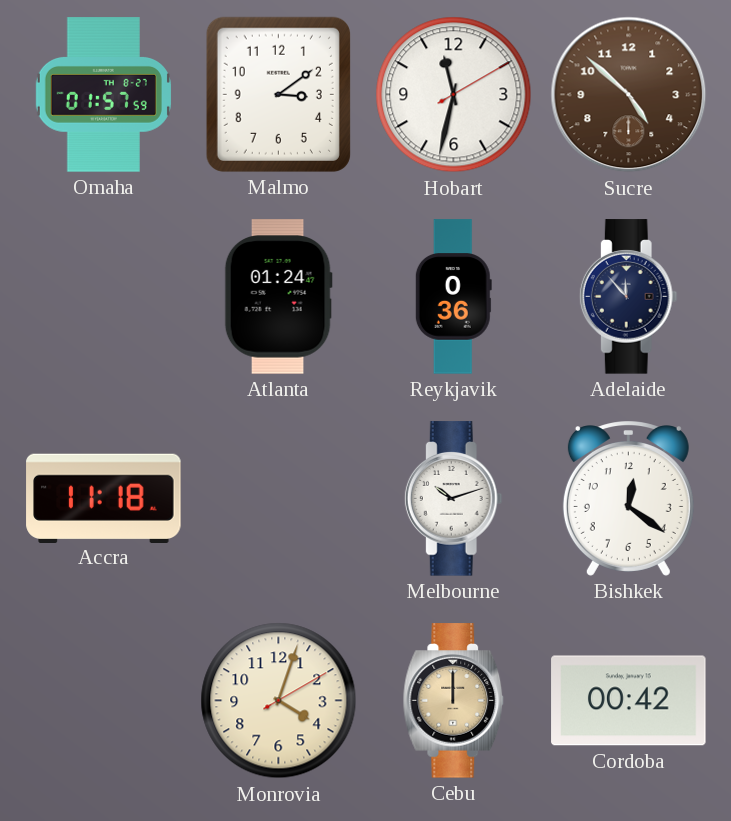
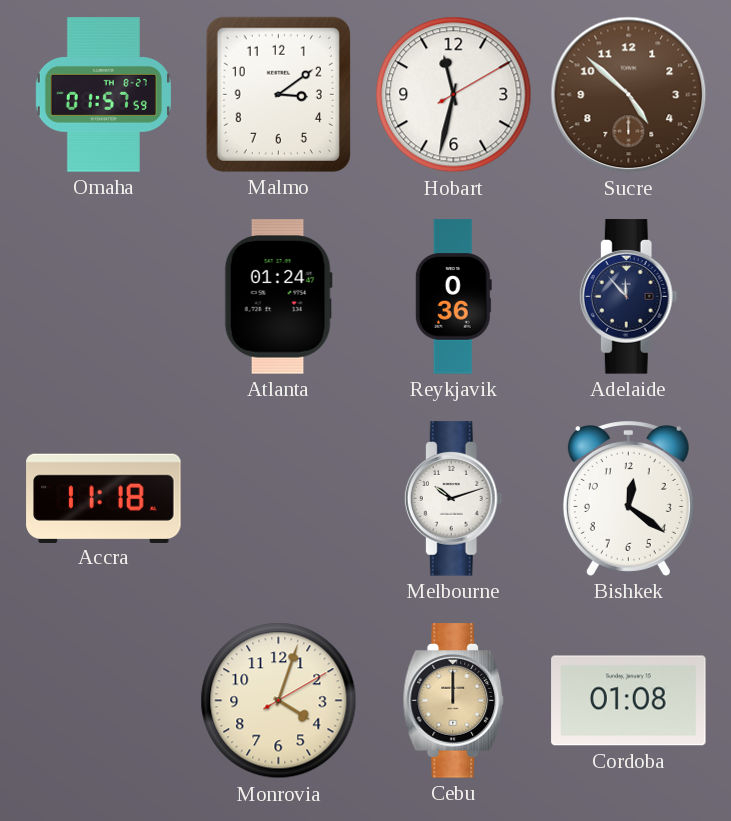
Cordoba: 00:42 -> 01:08
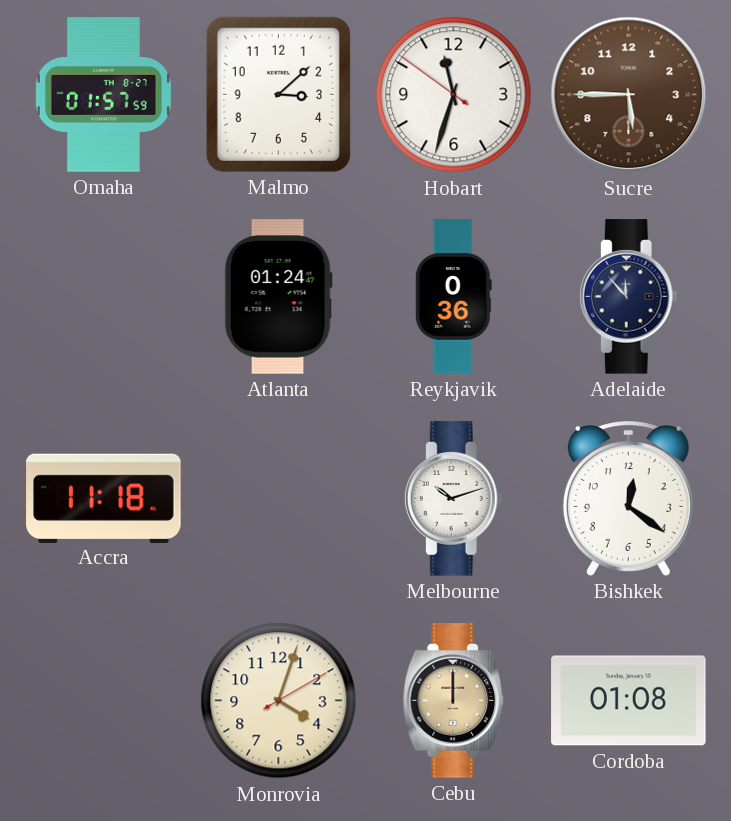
Malmo: 3:09 -> 3:08
Hobart: 11:32:10 -> 11:32:51
Sucre: 4:52 -> 5:45
